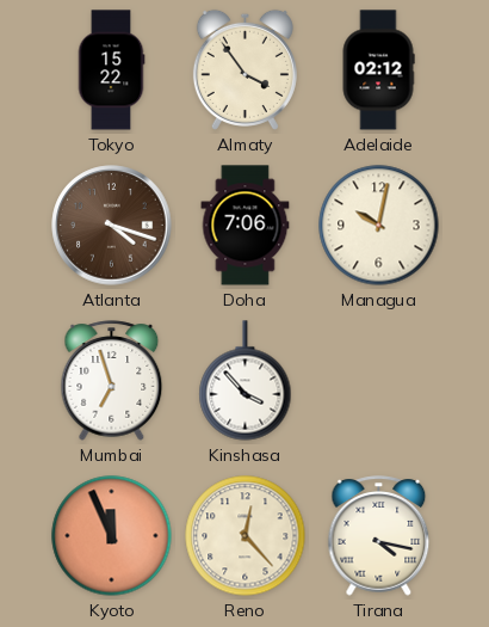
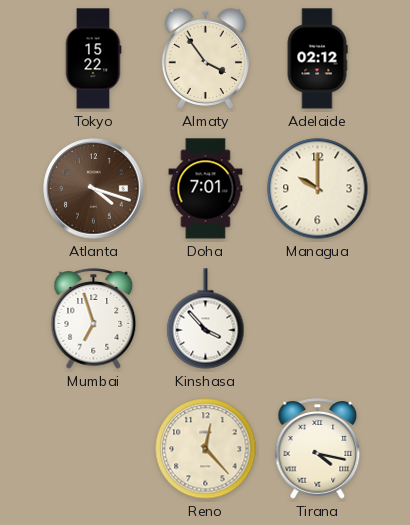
Doha: 7:06 -> 7:01
Managua: 10:02 -> 10:00
Kyoto: 11:56 -> none
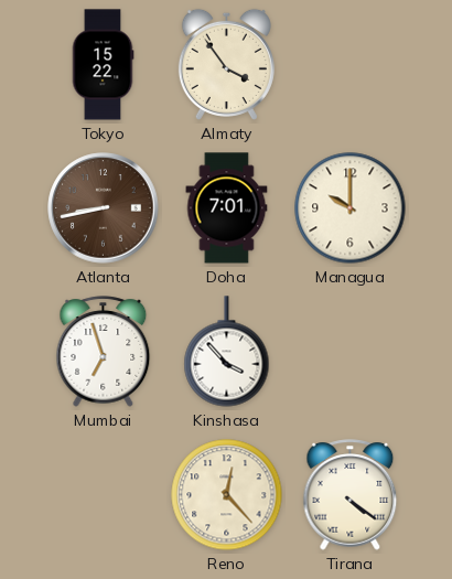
Adelaide: 02:12 -> none
Atlanta: 4:18 -> 8:43
Tirana: 4:17 -> 4:21
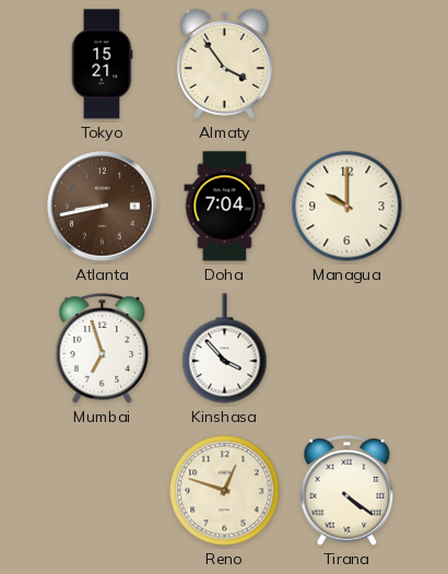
Tokyo: 15:22 -> 15:21
Doha: 7:01 -> 7:04
Reno: 12:23 -> 12:48
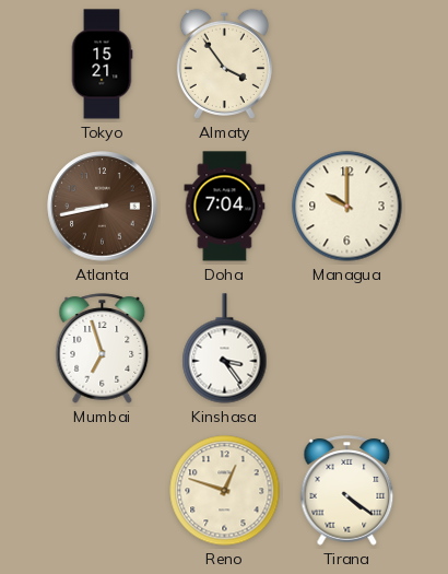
Kinshasa: 3:53 -> 3:24
